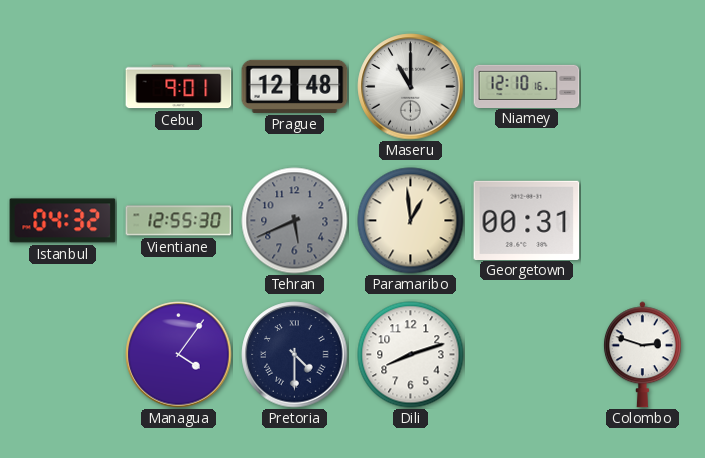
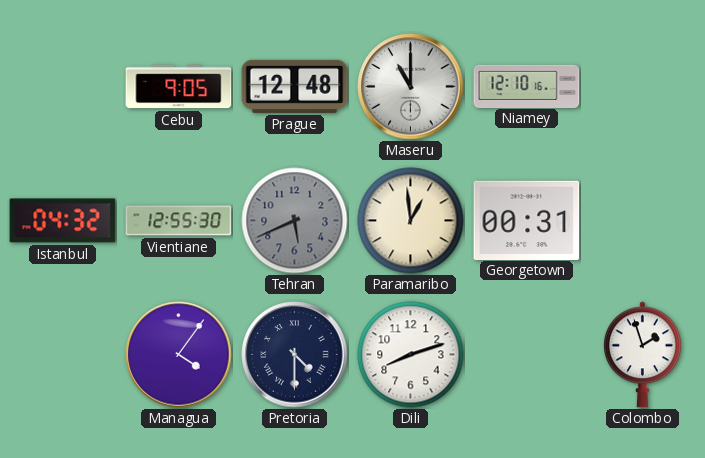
Cebu: 9:01 -> 9:05
Colombo: 2:48 -> 1:57
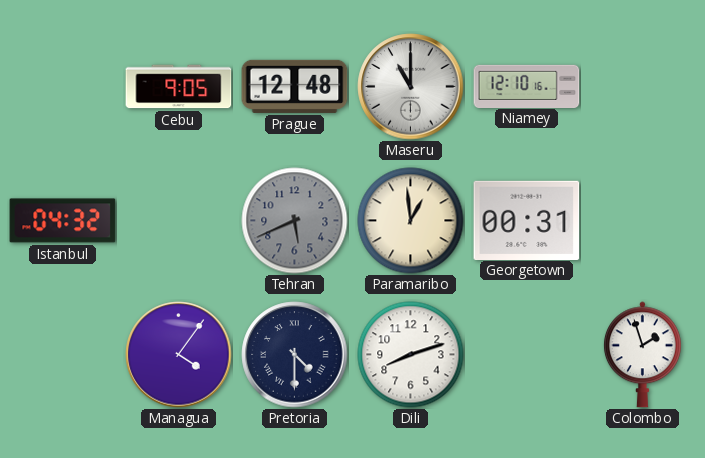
Vientiane: 12:55 -> none
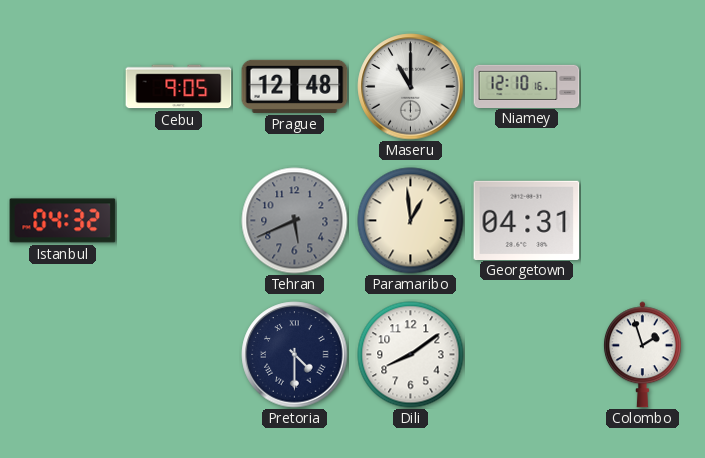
Georgetown: 00:31 -> 04:31
Managua: 4:06 -> none
Dili: 8:12 -> 8:09
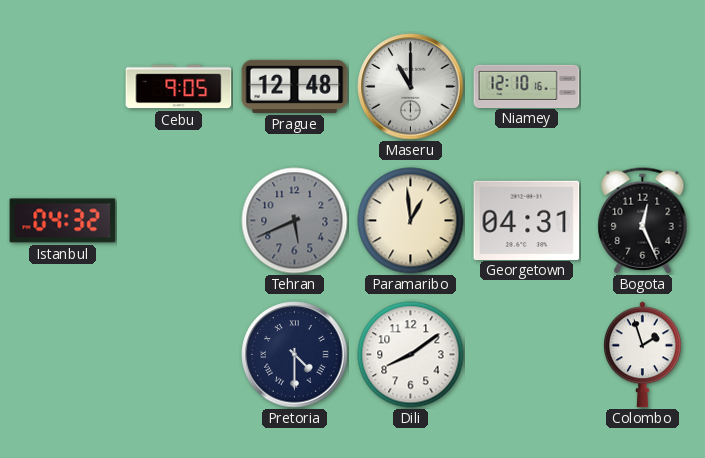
Bogota: none -> 12:26
